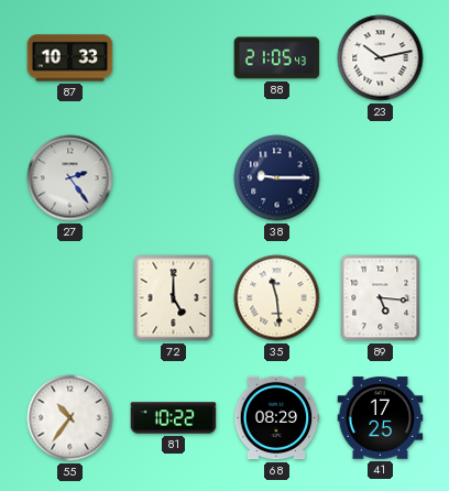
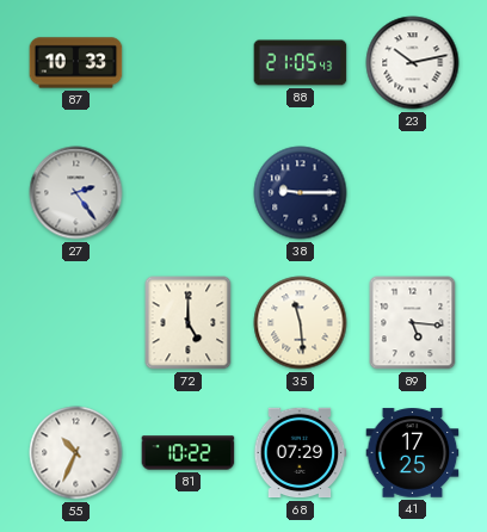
55: 10:36 -> 10:34
68: 08:29 -> 07:29
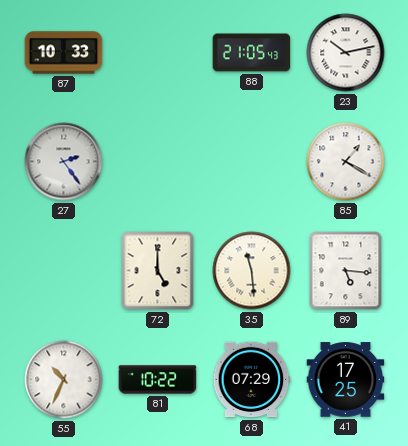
38: 9:15 -> none
85: none -> 1:20
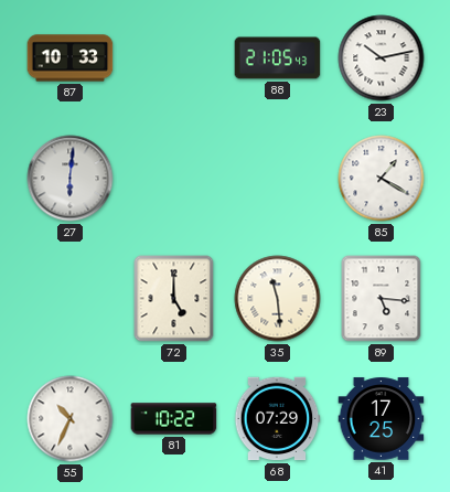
27: 2:24 -> 6:01
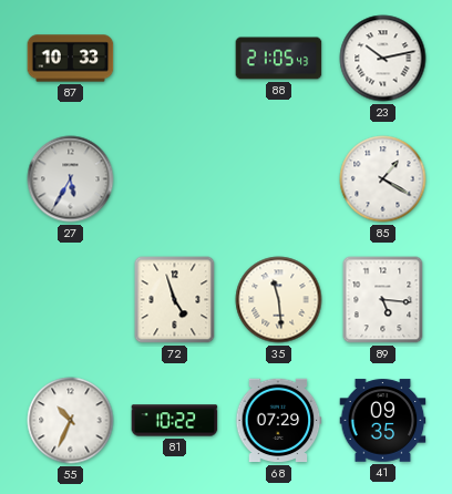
27: 6:01 -> 5:35
72: 5:00 -> 4:57
41: 17:25 -> 09:35
